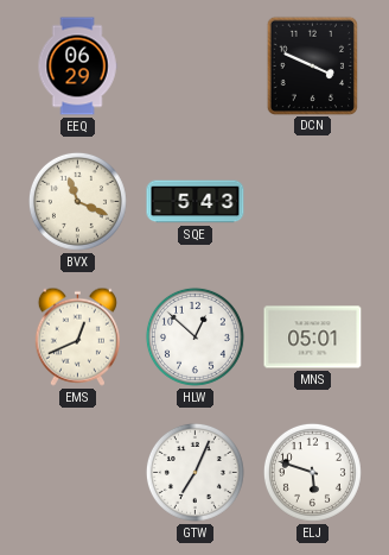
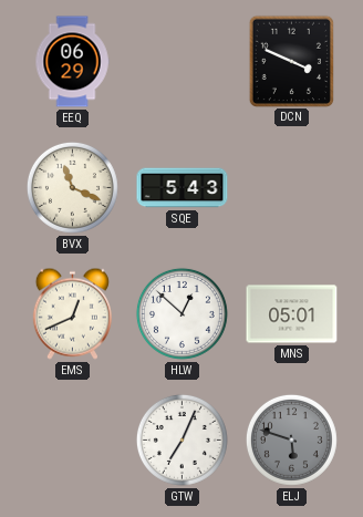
ELJ dial: white -> grey
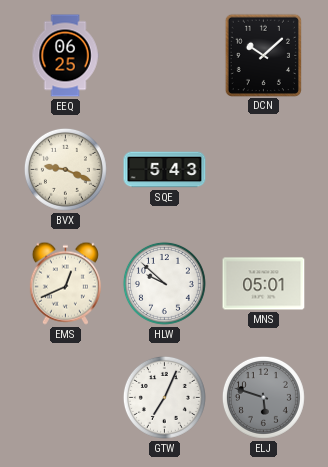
EEQ: 06:29 -> 06:25
DCN: 3:49 -> 10:08
BVX: 11:19 -> 9:19
HLW: 12:52 -> 9:52
